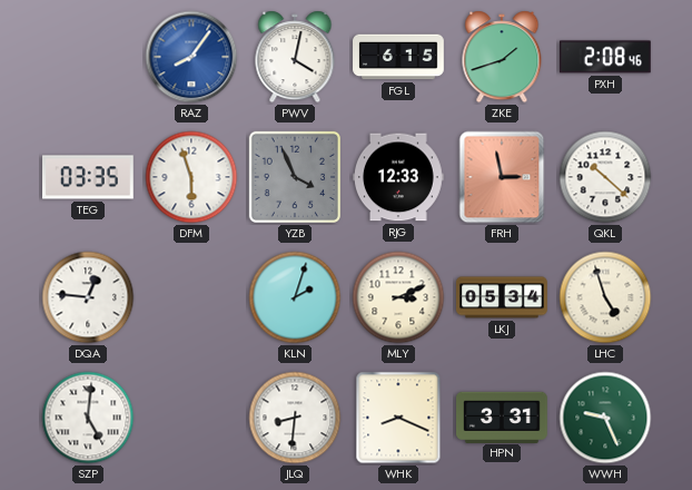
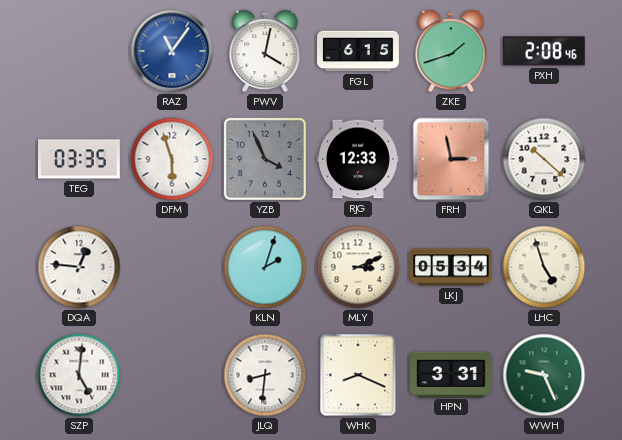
RAZ: 8:06 -> 11:06
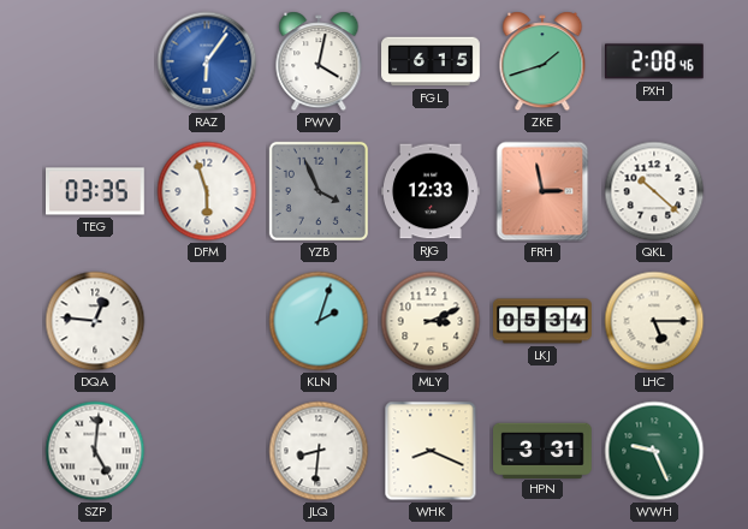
RAZ: 11:06 -> 6:06
LHC: 4:57 -> 5:15
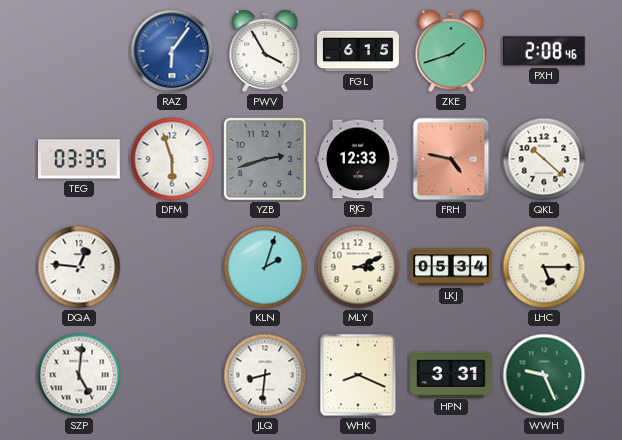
PWV: 4:02 -> 3:55
YZB: 3:56 -> 2:42
FRH: 2:58 -> 4:47
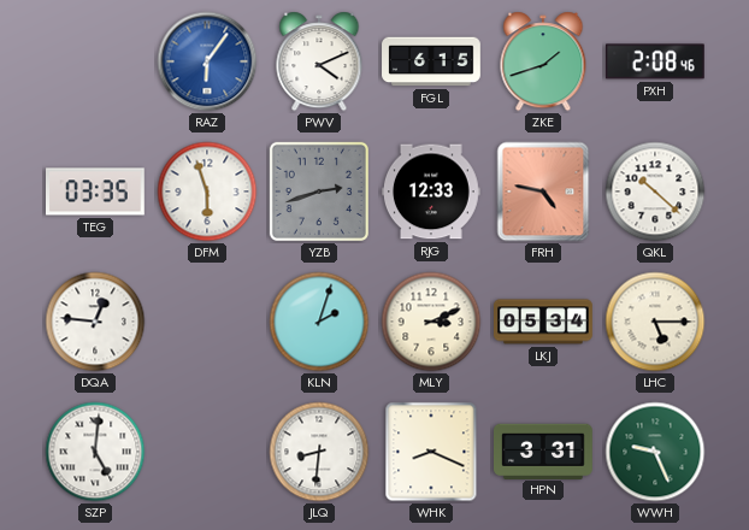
PWV: 3:55 -> 4:11
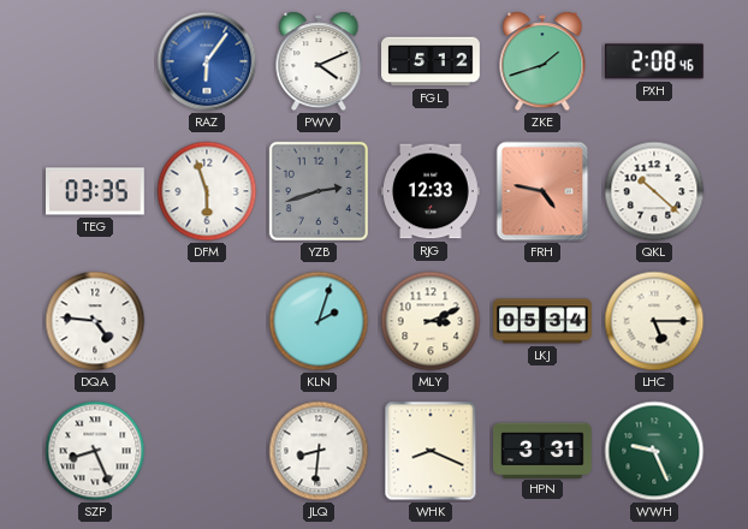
FGL: 6:15 -> 5:12
DQA: 12:46 -> 4:46
SZP: 5:01 -> 8:26
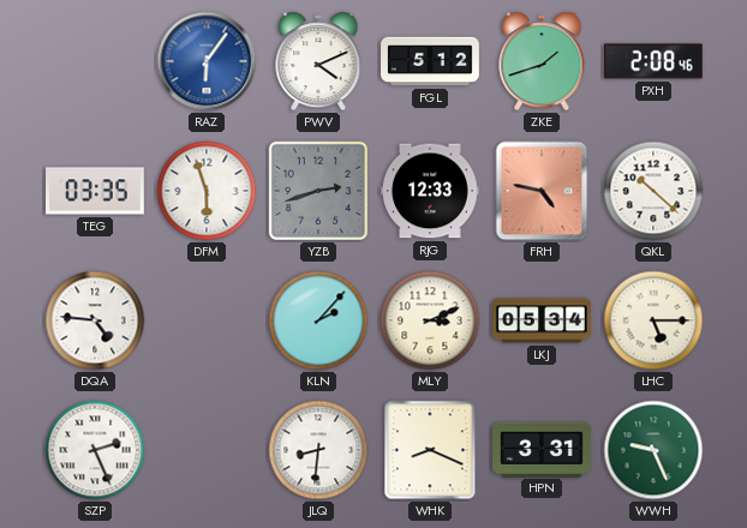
KLN: 2:03 -> 2:07
SZP: 8:26 -> 2:26
